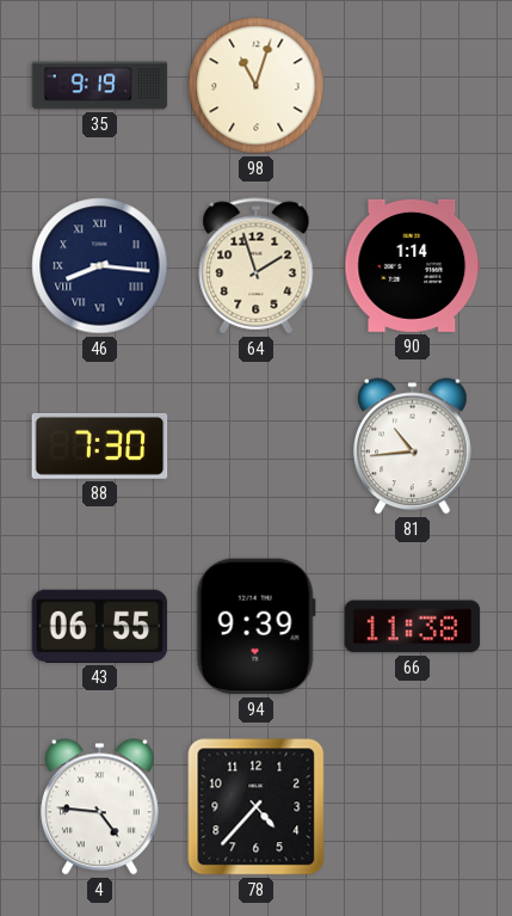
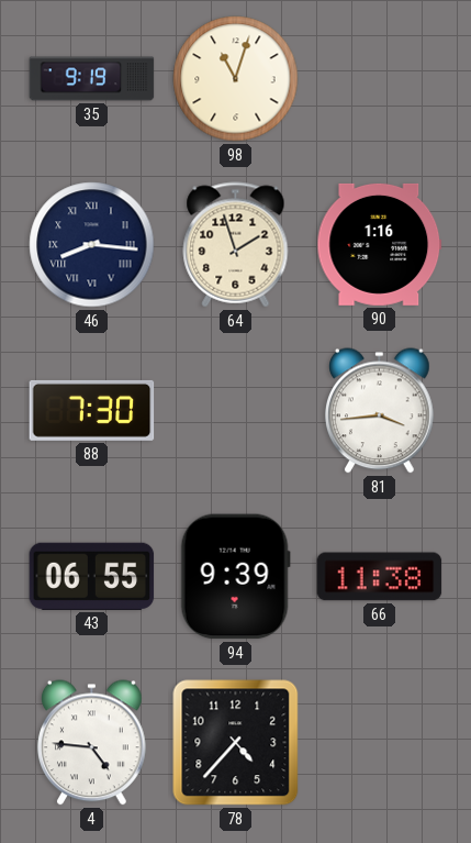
90: 1:14 -> 1:16
81: 10:44 -> 3:44
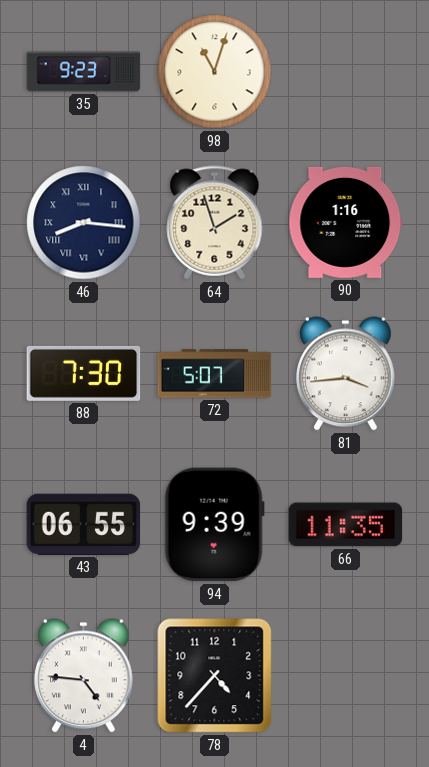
35: 9:19 -> 9:23
72: none -> 5:07
66: 11:38 -> 11:35
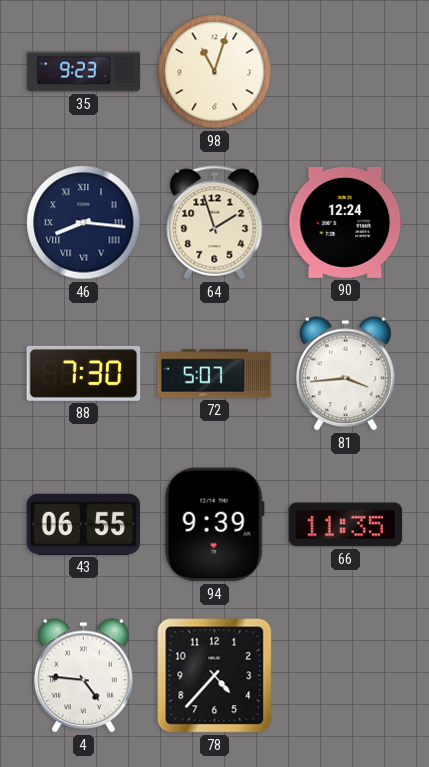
90: 1:16 -> 12:24
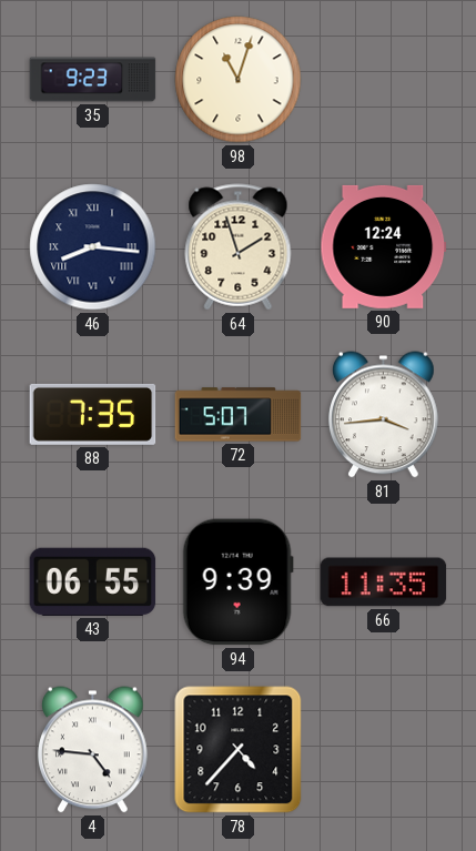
88: 7:30 -> 7:35
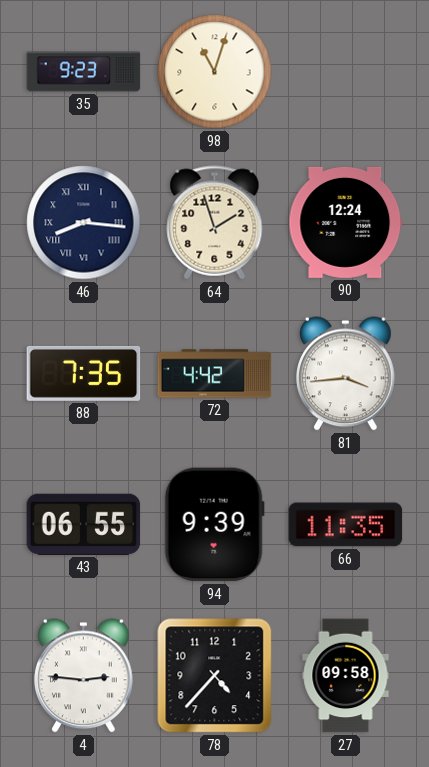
72: 5:07 -> 4:42
4: 4:46 -> 2:46
27: none -> 09:58
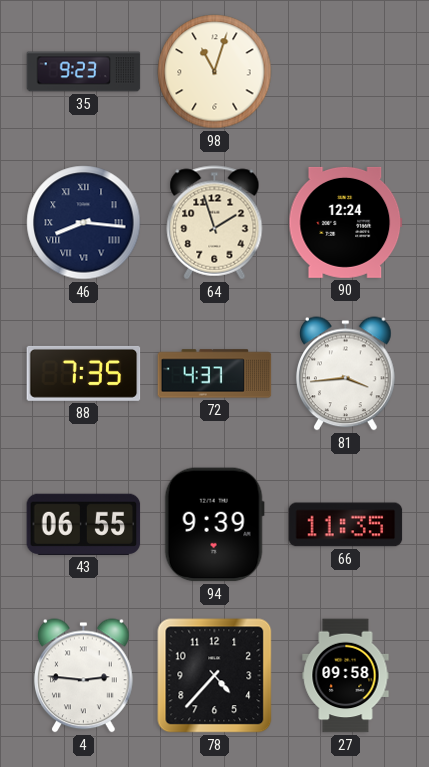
72: 4:42 -> 4:37
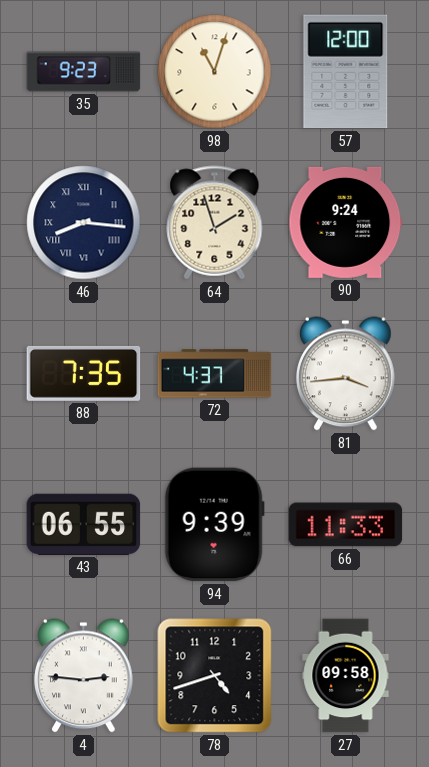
57: none -> 12:00
90: 12:24 -> 9:24
66: 11:35 -> 11:33
78: 4:37 -> 4:42
